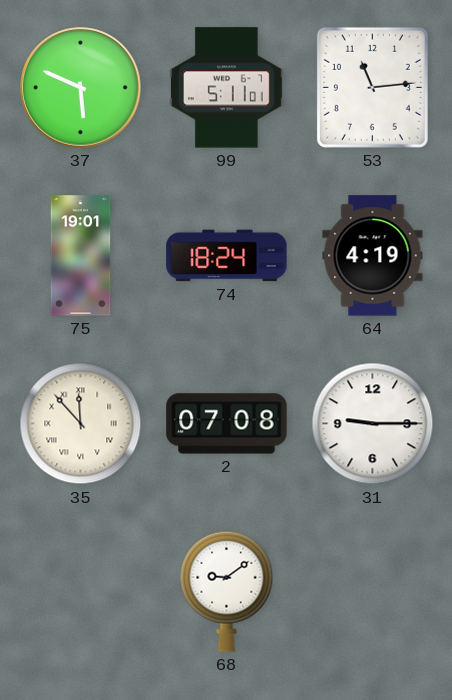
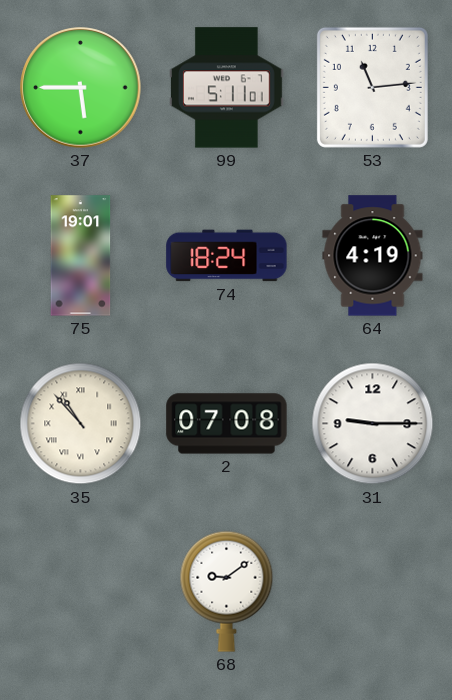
37: 5:49 -> 5:45
35: 11:53 -> 10:53
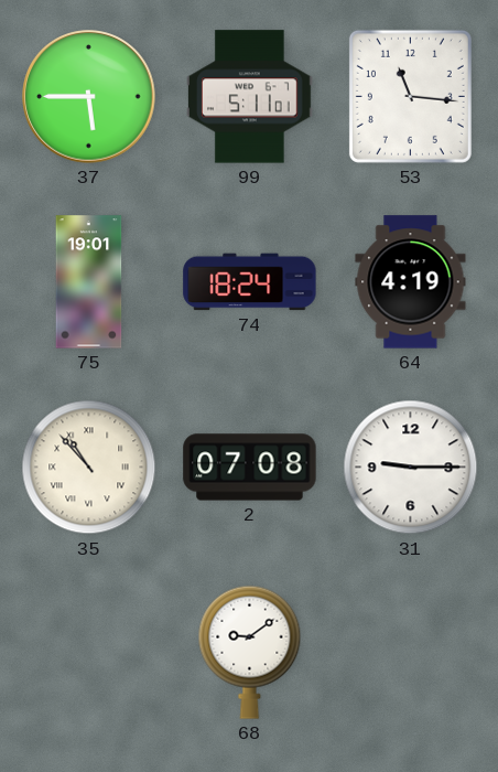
53: 11:14 -> 11:16
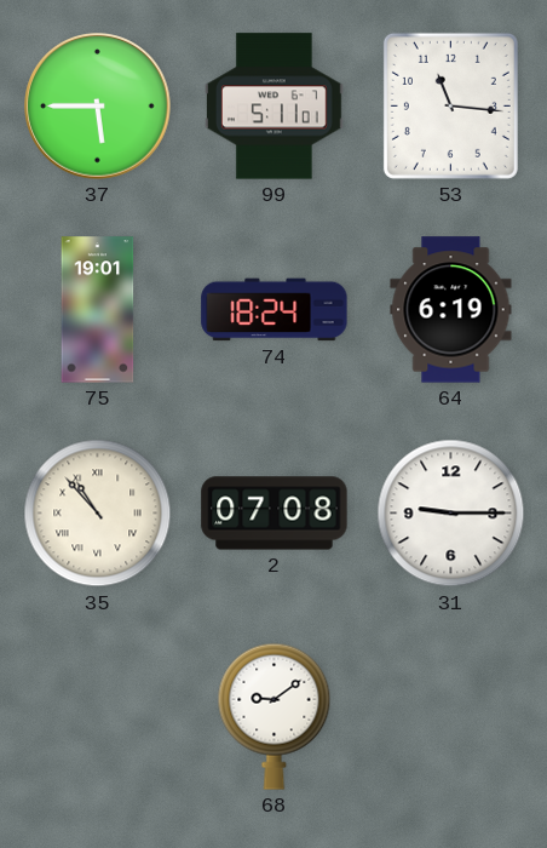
64: 4:19 -> 6:19
